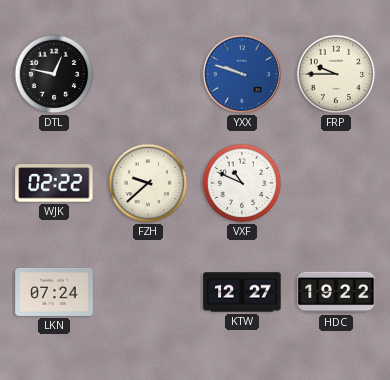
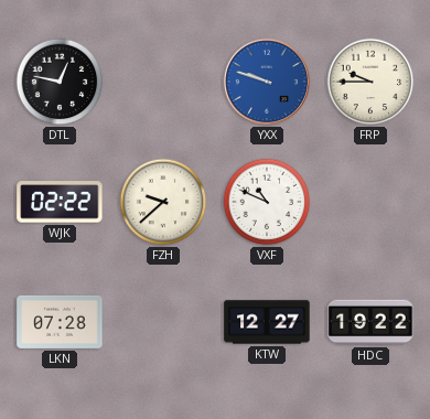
LKN: 07:24 -> 07:28
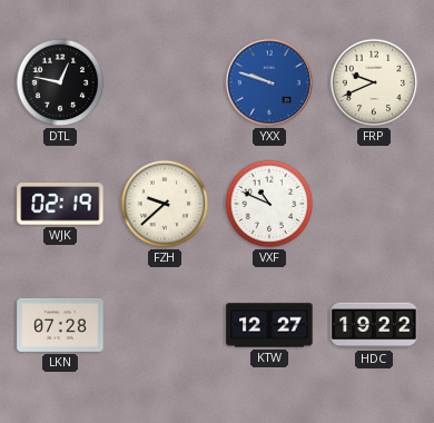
FRP: 9:45 -> 9:41
WJK: 02:22 -> 02:19
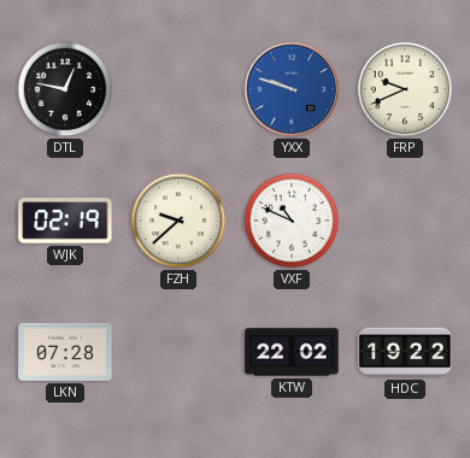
KTW: 12:27 -> 22:02
